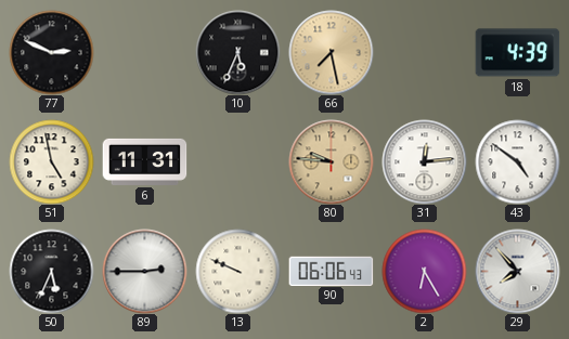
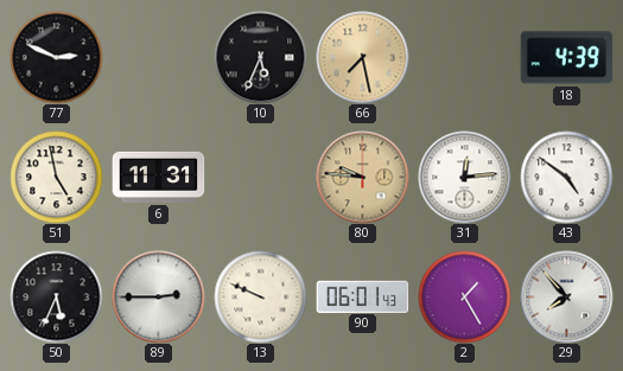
90: 06:06 -> 06:01
2: 6:25 -> 1:25
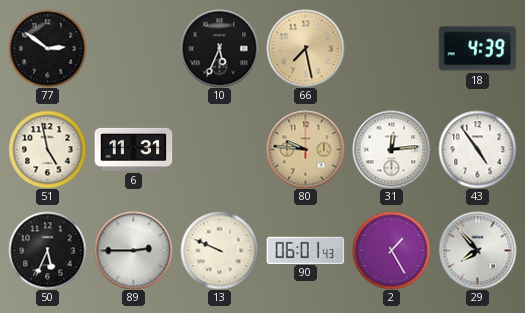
77: 2:49 -> 2:51
43: 4:51 -> 4:54
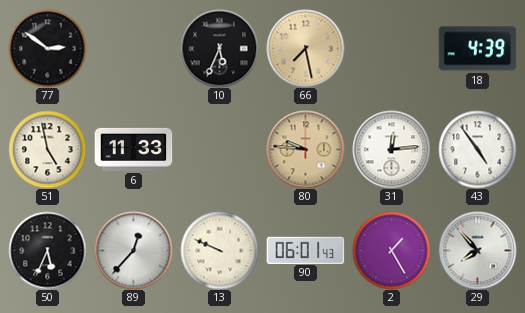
6: 11:31 -> 11:33
89: 2:45 -> 12:37
